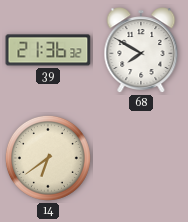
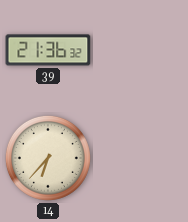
68: 7:50 -> none
14: 6:39 -> 6:37
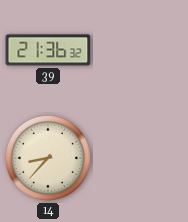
14: 6:37 -> 8:37
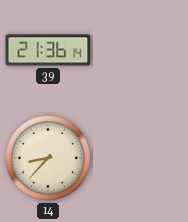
39: 21:36:32 -> 21:36:14
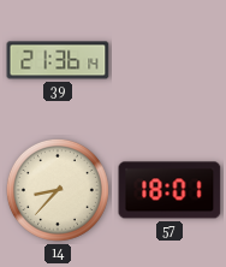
57: none -> 18:01
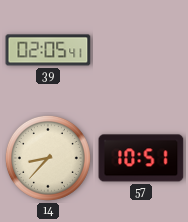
39: 21:36 -> 02:05
57: 18:01 -> 10:51
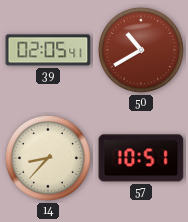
50: none -> 10:40
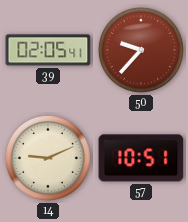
50: 10:40 -> 9:37
14: 8:37 -> 9:11
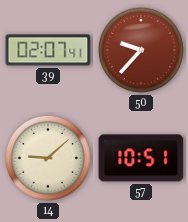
39: 02:05 -> 02:07
14: 9:11 -> 9:08
